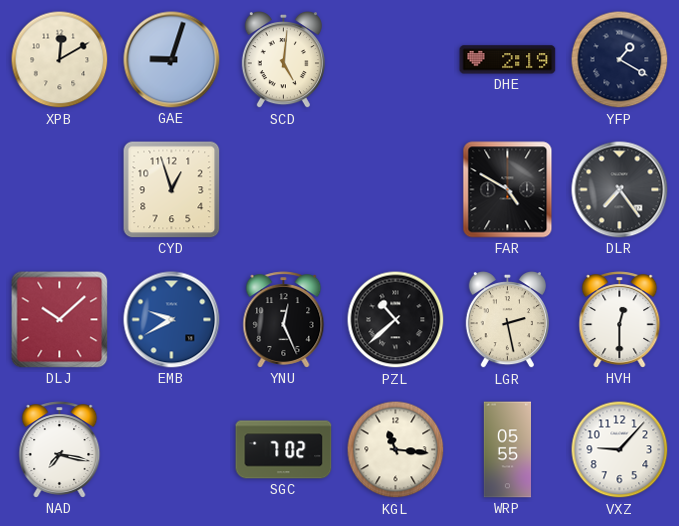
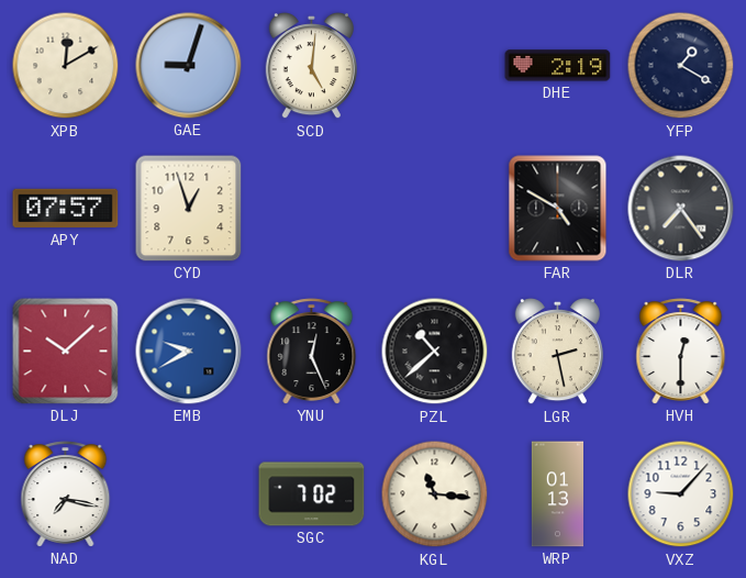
APY: none -> 07:57
WRP: 05:55 -> 01:13
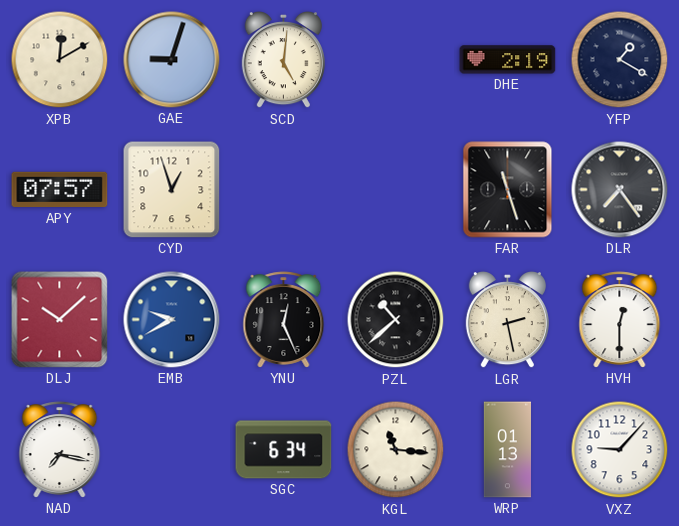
FAR: 4:50 -> 11:27
SGC: 7:02 -> 6:34
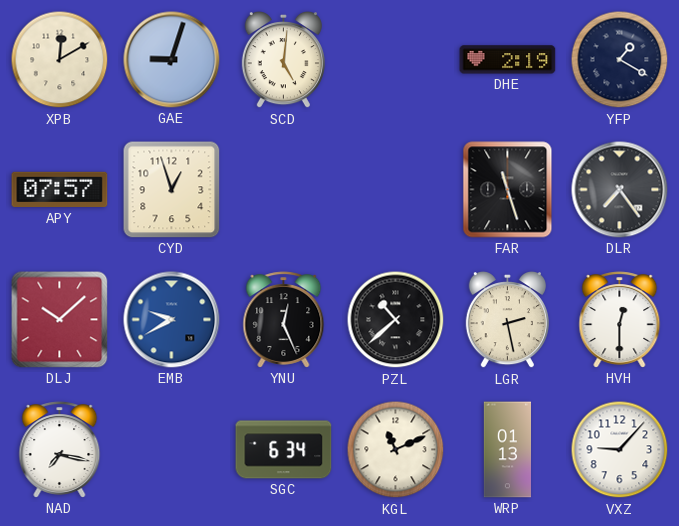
KGL: 11:16 -> 11:11
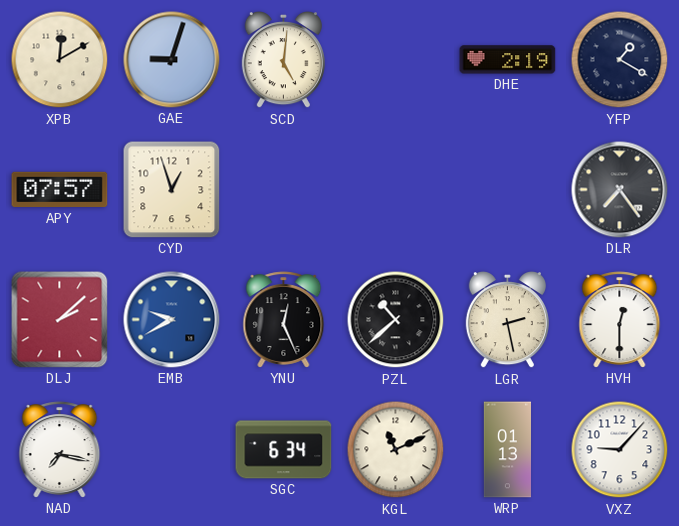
FAR: 11:27 -> none
DLJ: 10:08 -> 2:08
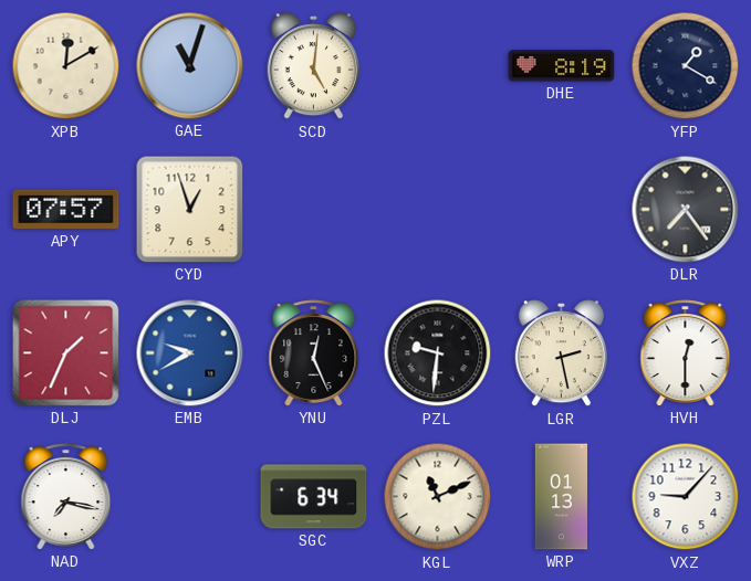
GAE: 9:03 -> 11:03
DHE: 2:19 -> 8:19
DLJ: 2:08 -> 1:34
PZL: 10:38 -> 9:31
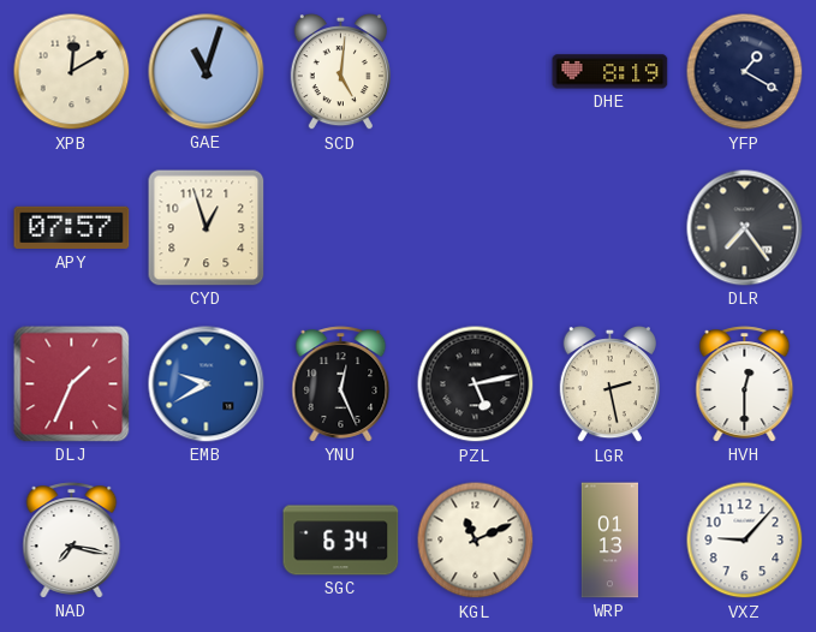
PZL: 9:31 -> 5:13
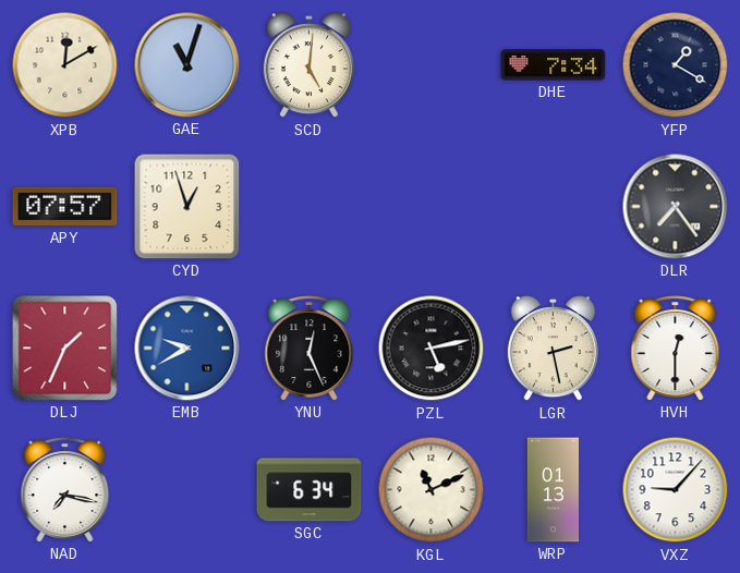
DHE: 8:19 -> 7:34
